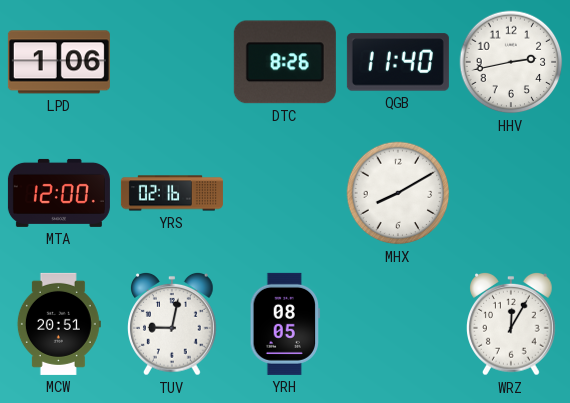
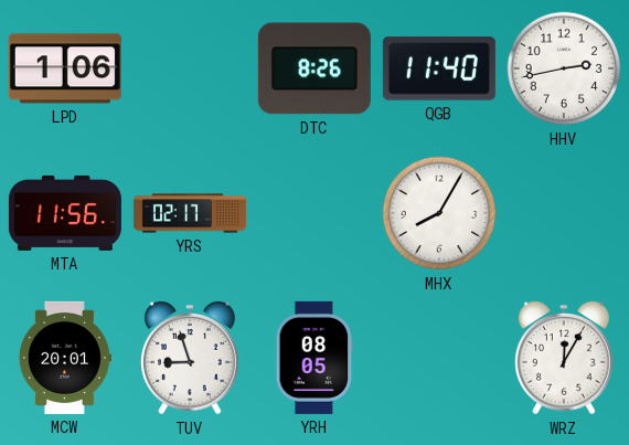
MTA: 12:00 -> 11:56
YRS: 02:16 -> 02:17
MHX: 8:10 -> 8:05
MCW: 20:51 -> 20:01
TUV: 9:02 -> 8:57
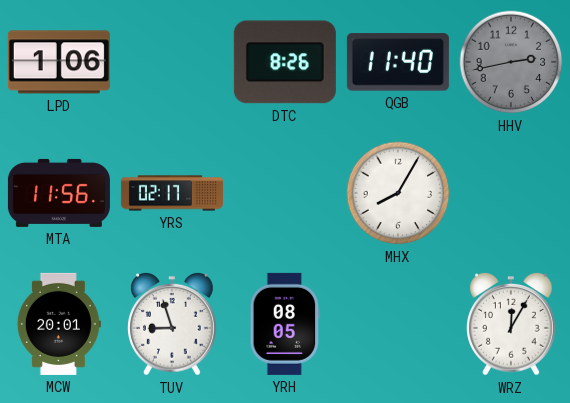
HHV dial: white -> grey
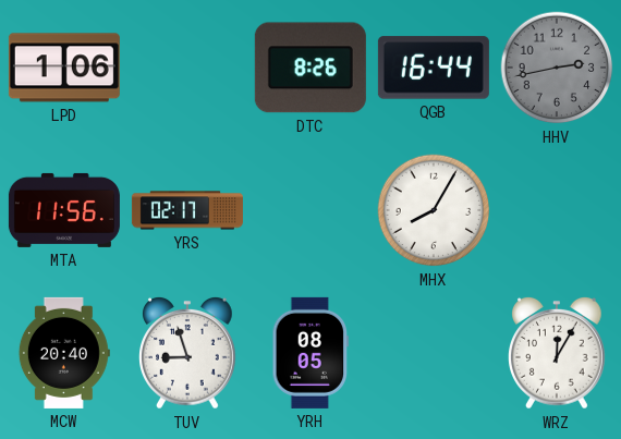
QGB: 11:40 -> 16:44
MCW: 20:01 -> 20:40
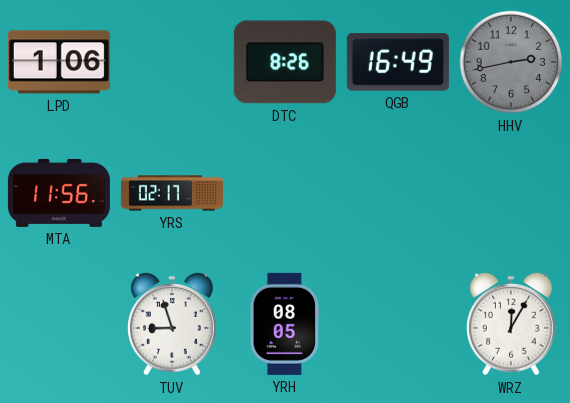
QGB: 16:44 -> 16:49
MHX: 8:05 -> none
MCW: 20:40 -> none
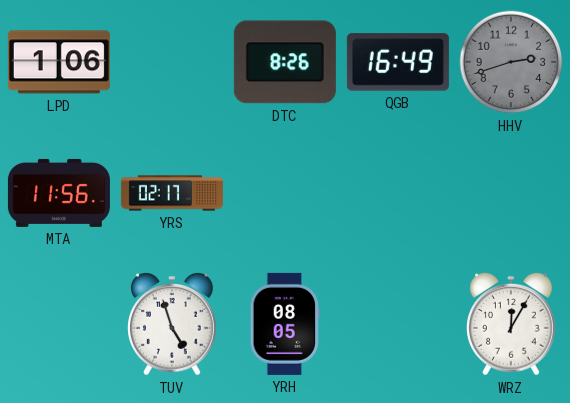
HHV: 2:43 -> 2:42
TUV: 8:57 -> 4:57
